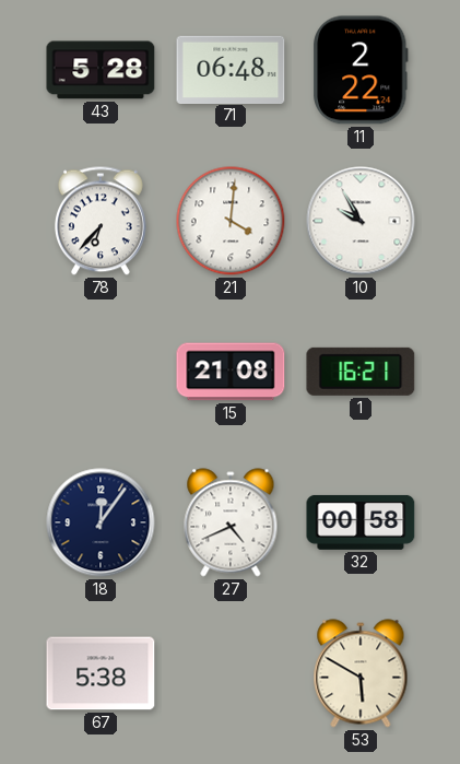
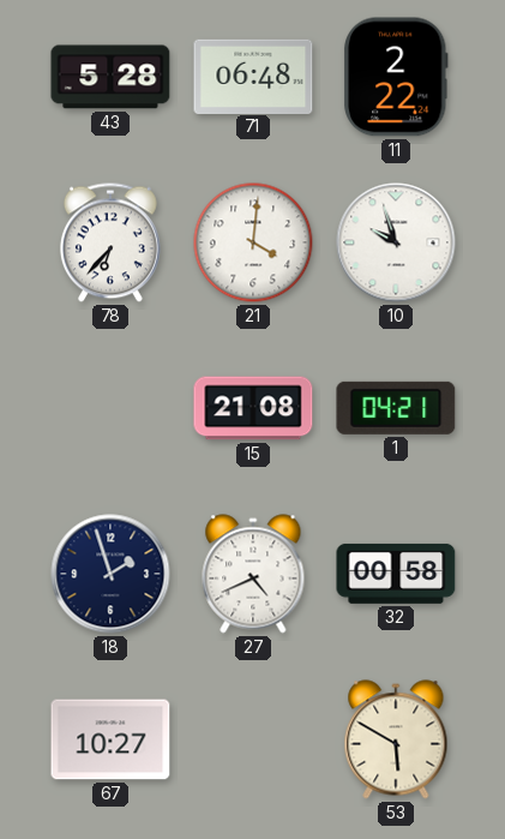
10: 9:55 -> 9:57
1: 16:21 -> 04:21
18: 12:06 -> 1:57
67: 5:38 -> 10:27
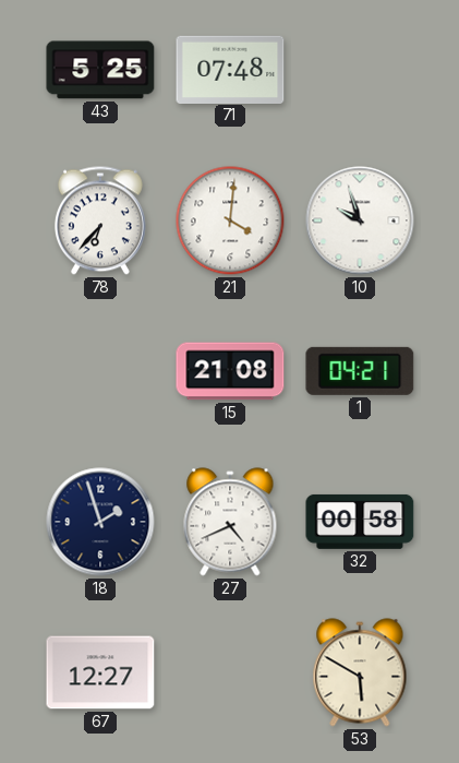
43: 5:28 -> 5:25
71: 06:48 -> 07:48
11: 2:22 -> none
67: 10:27 -> 12:27
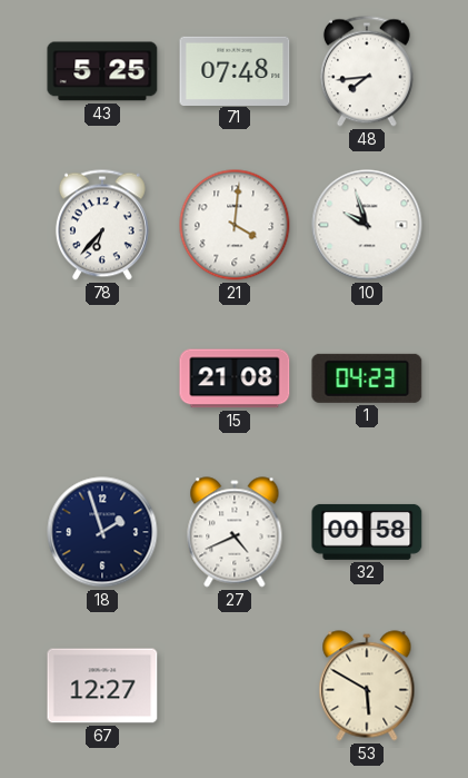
48: none -> 7:44
1: 04:21 -> 04:23
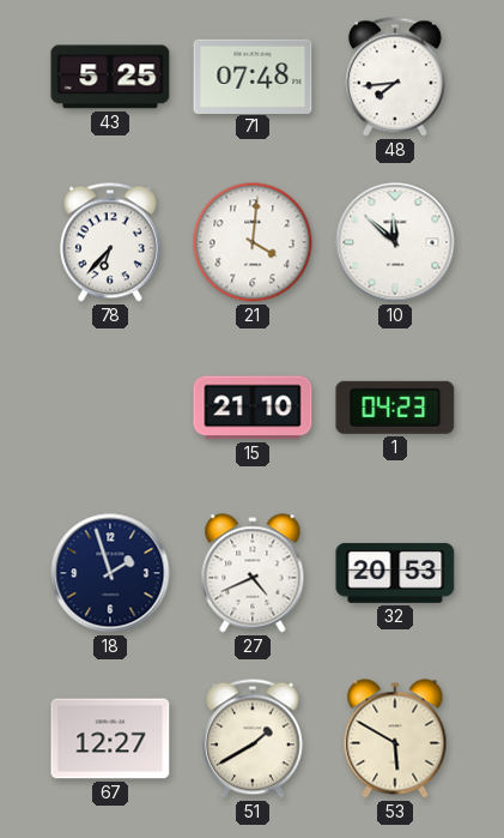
10: 9:57 -> 11:52
15: 21:08 -> 21:10
32: 00:58 -> 20:53
51: none -> 1:40
